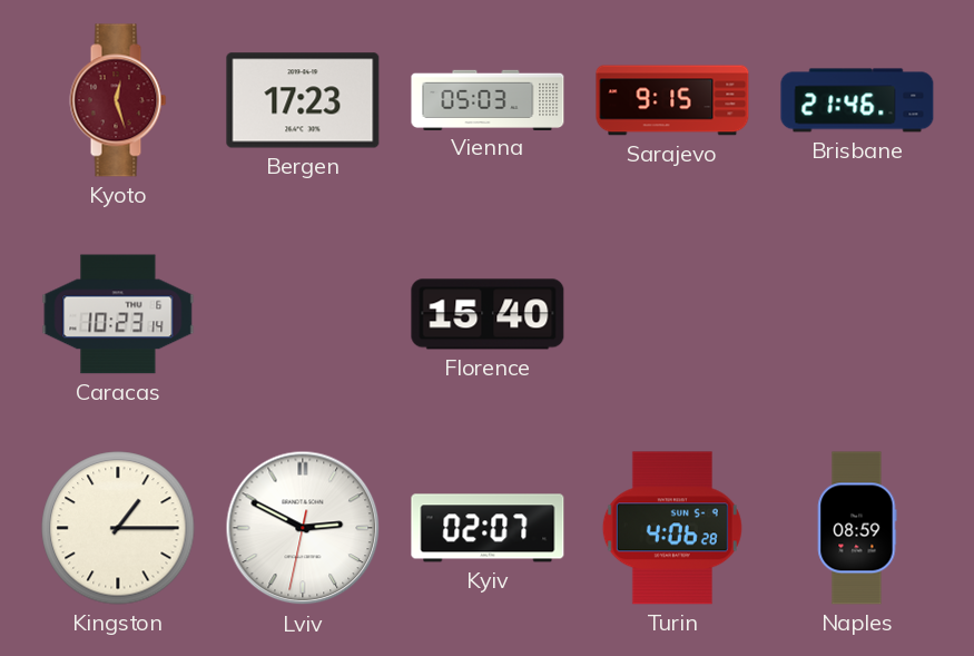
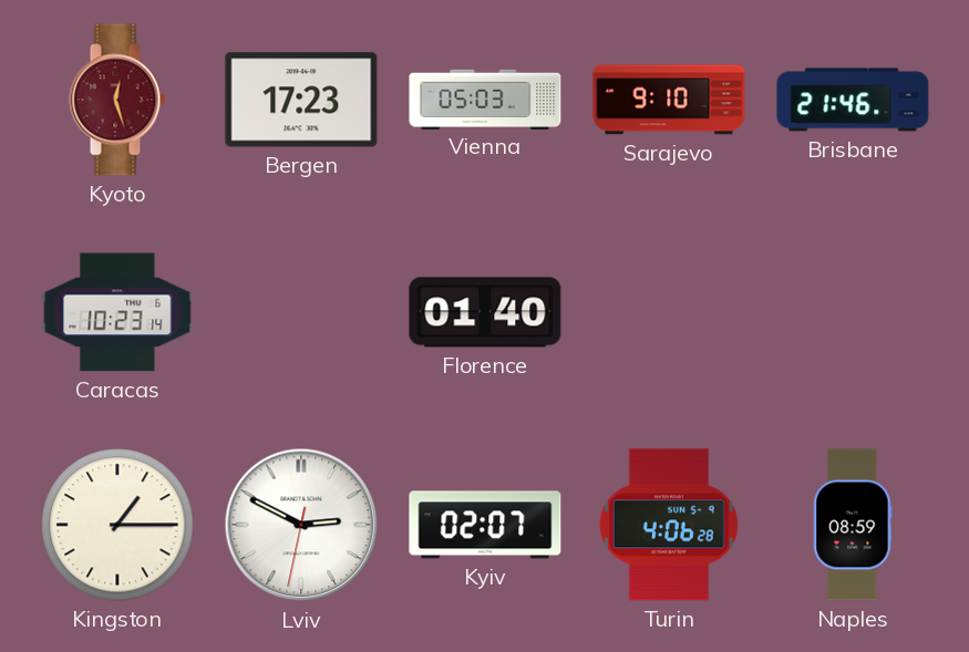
Sarajevo: 9:15 -> 9:10
Florence: 15:40 -> 01:40
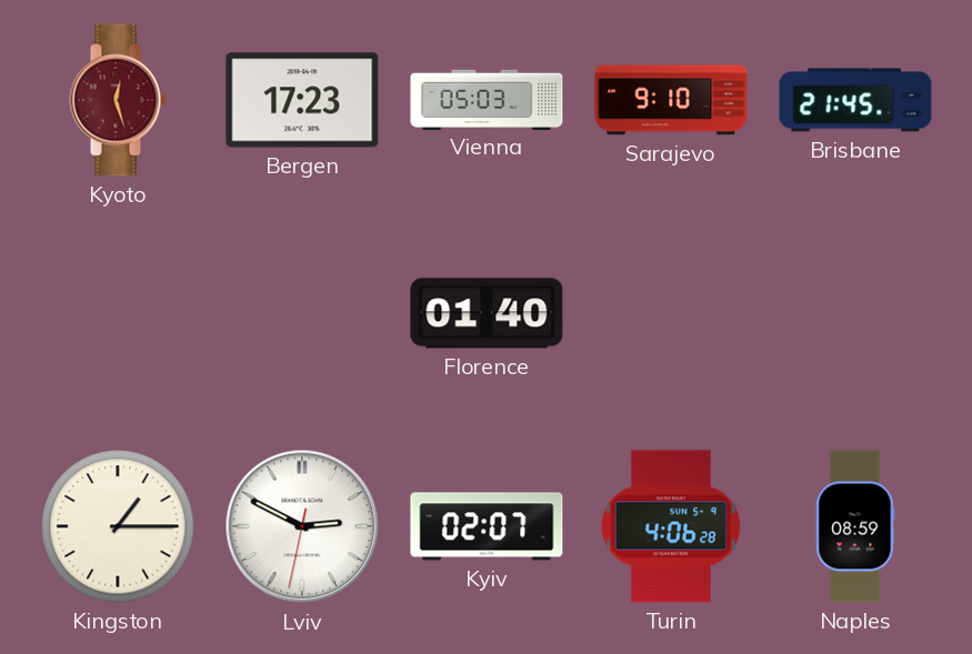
Brisbane: 21:46 -> 21:45
Caracas: 10:23 -> none
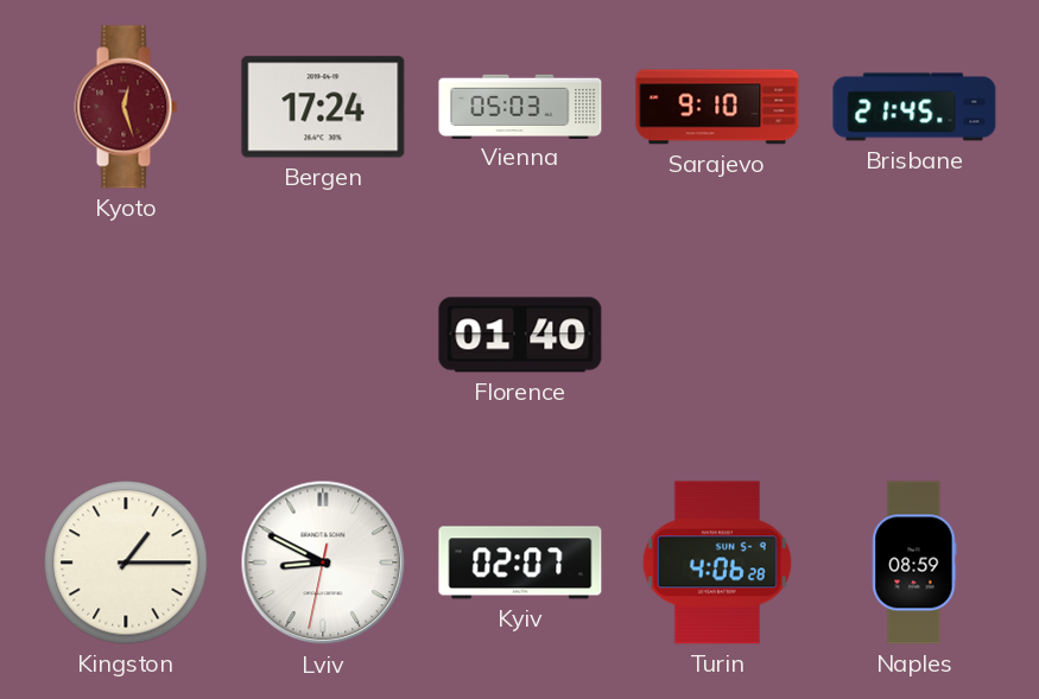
Bergen: 17:23 -> 17:24
Lviv: 2:49 -> 8:49
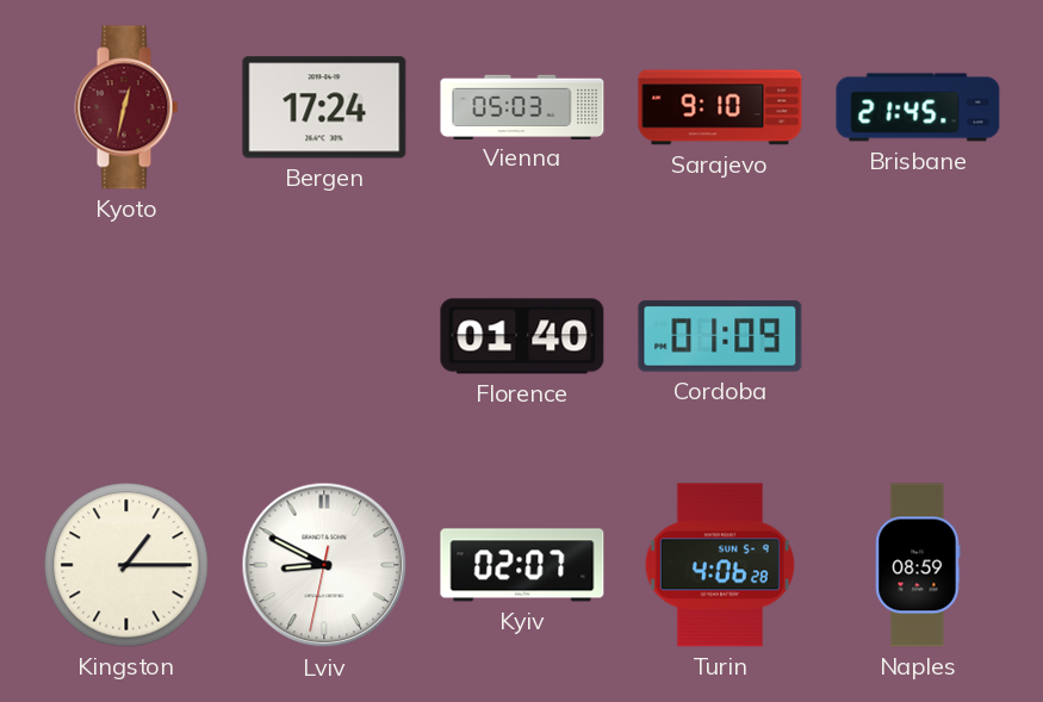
Kyoto: 12:27 -> 12:32
Cordoba: none -> 01:09
